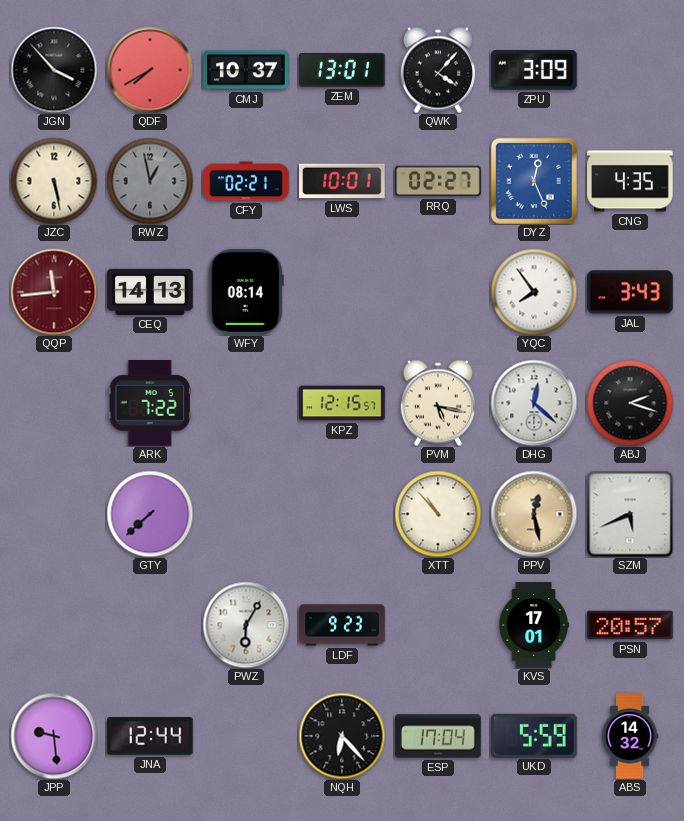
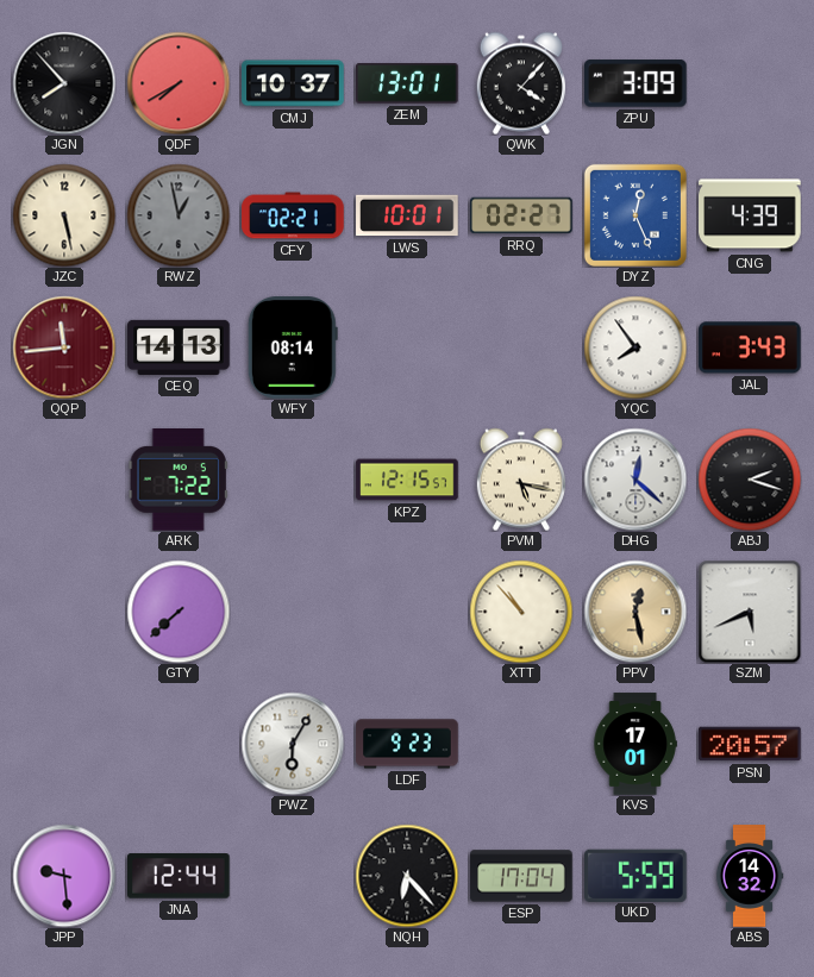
JGN: 3:53 -> 7:53
CNG: 4:35 -> 4:39
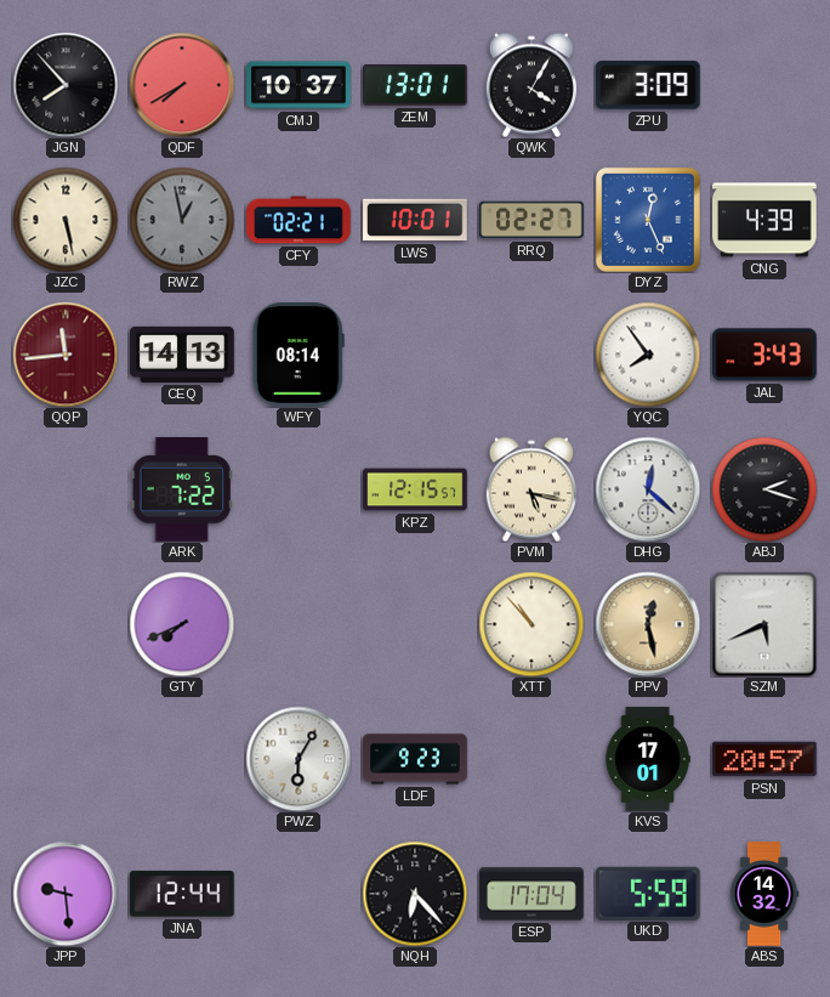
QWK: 4:07 -> 4:05
GTY: 7:38 -> 7:41
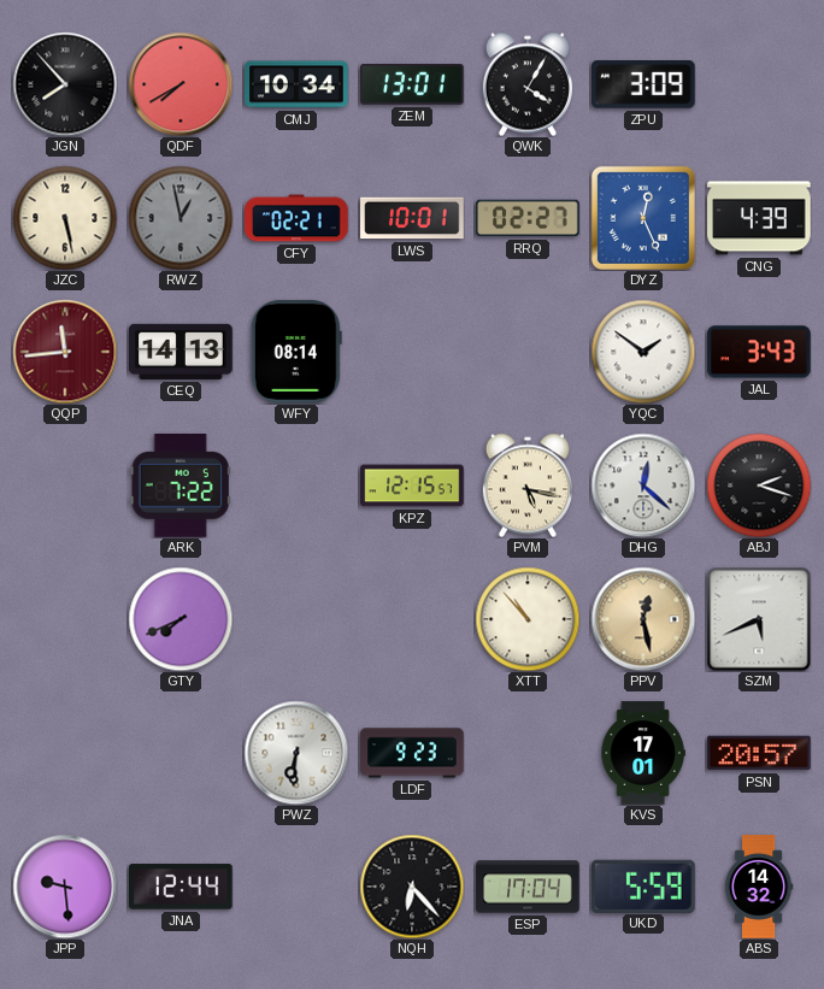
CMJ: 10:37 -> 10:34
YQC: 7:54 -> 1:51
PWZ: 6:05 -> 6:31
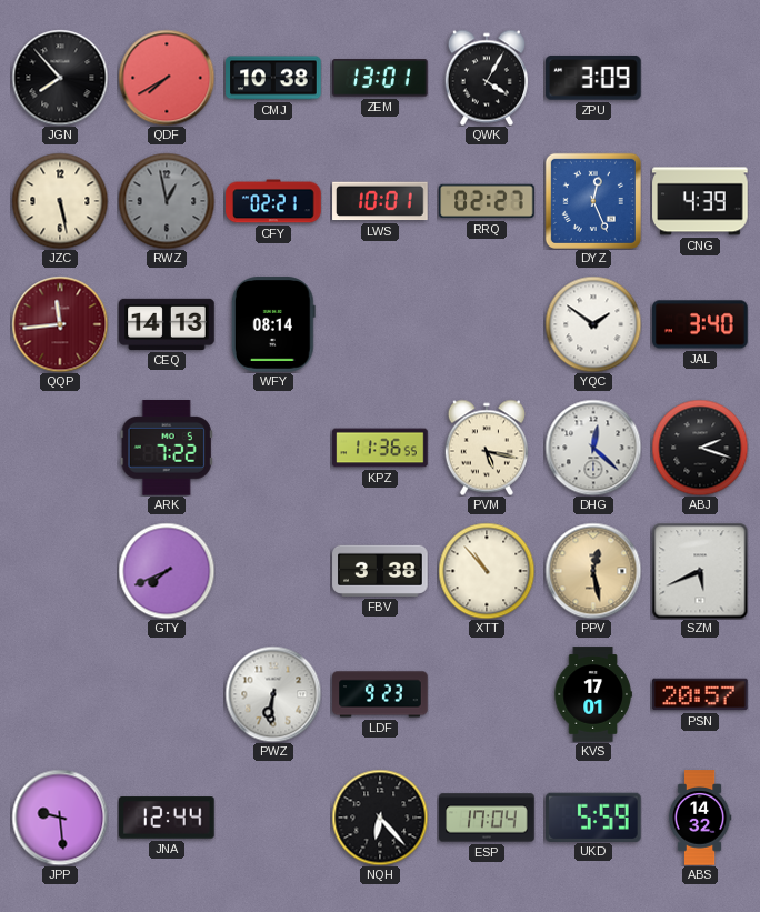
CMJ: 10:34 -> 10:38
JAL: 3:43 -> 3:40
KPZ: 12:15 -> 11:36
FBV: none -> 3:38
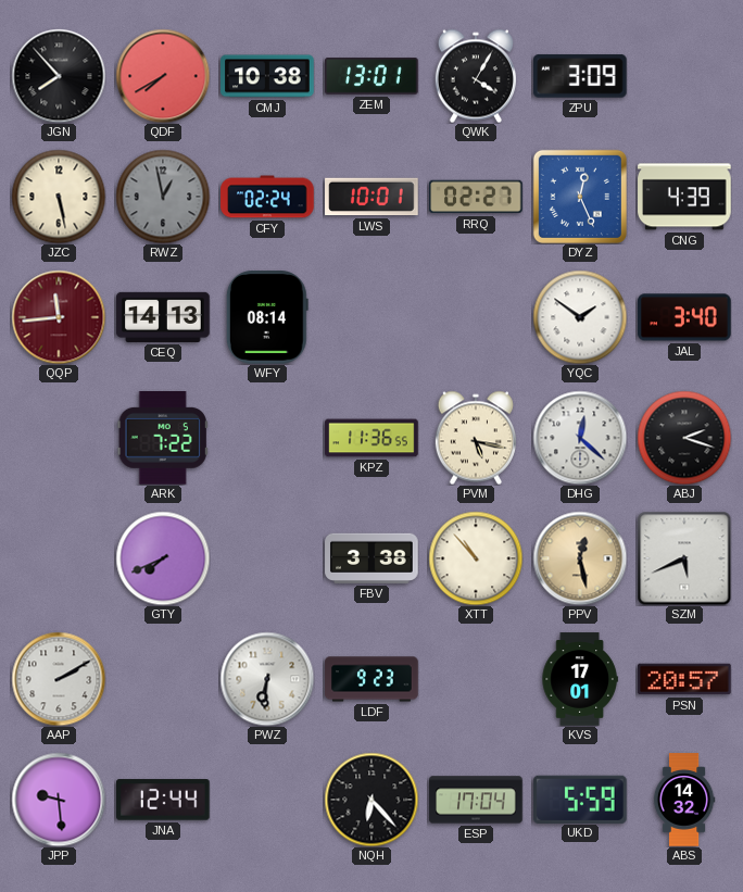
CFY: 02:21 -> 02:24
AAP: none -> 2:10
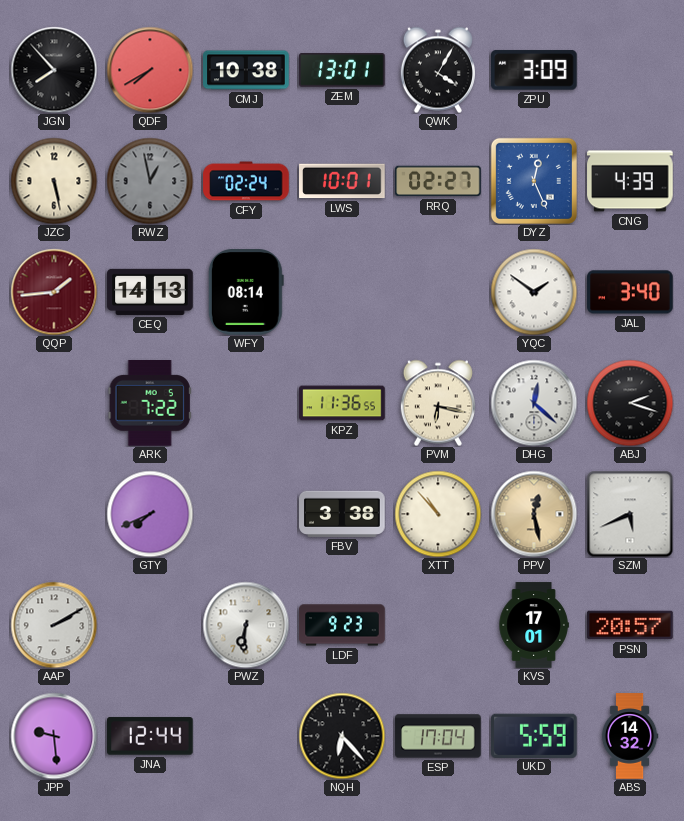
QQP: 11:44 -> 1:44
PVM: 5:17 -> 6:17
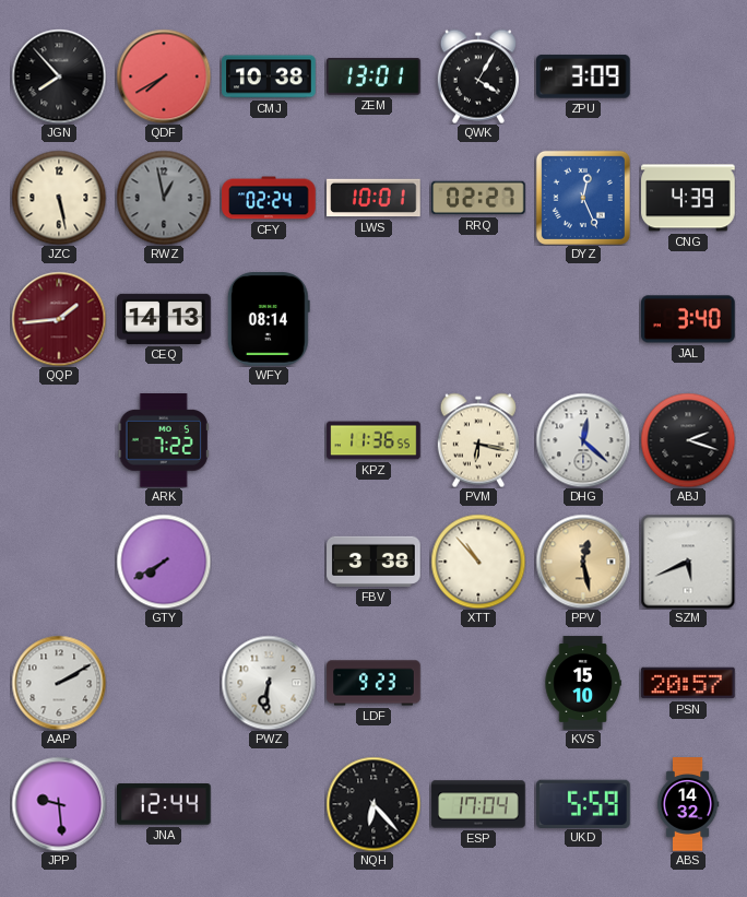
YQC: 1:51 -> none
GTY: 7:41 -> 7:40
KVS: 17:01 -> 15:10
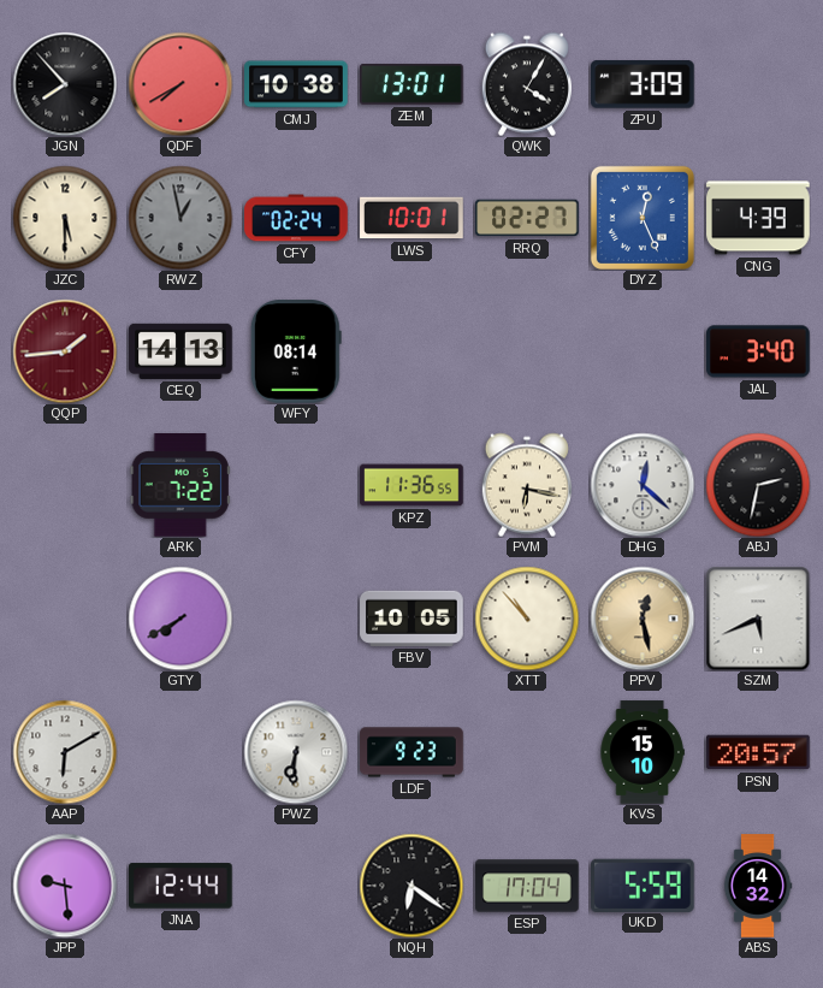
JZC: 5:28 -> 5:30
ABJ: 2:18 -> 2:32
FBV: 3:38 -> 10:05
AAP: 2:10 -> 6:10
NQH: 6:23 -> 6:21
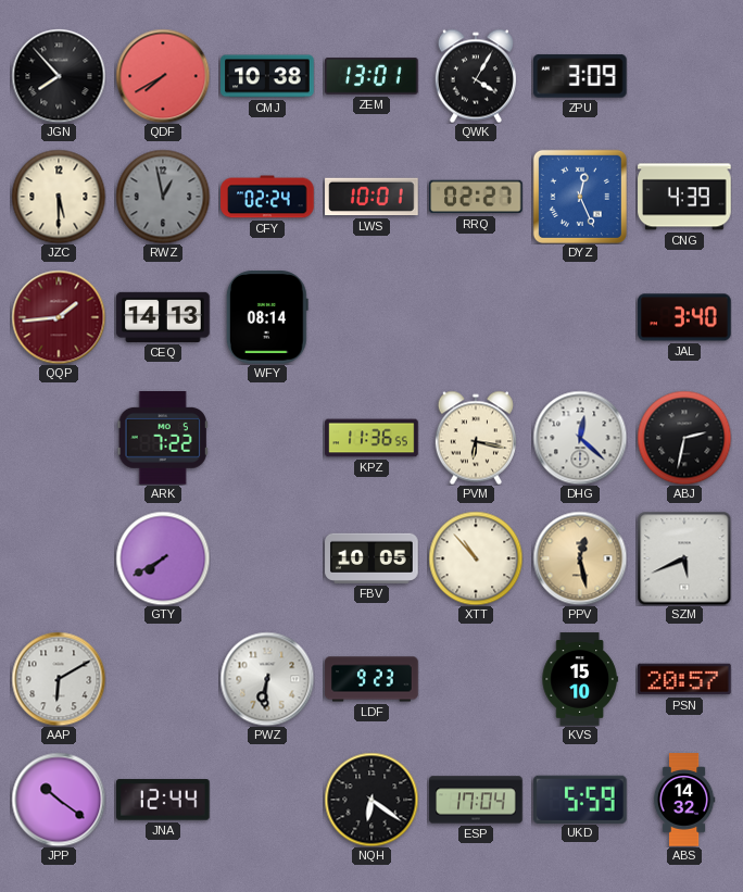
JPP: 9:29 -> 10:21
